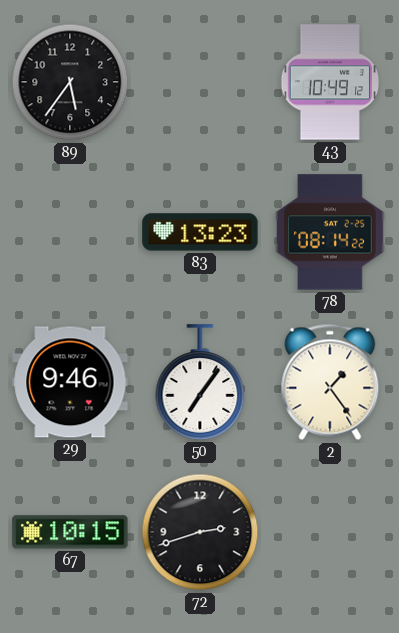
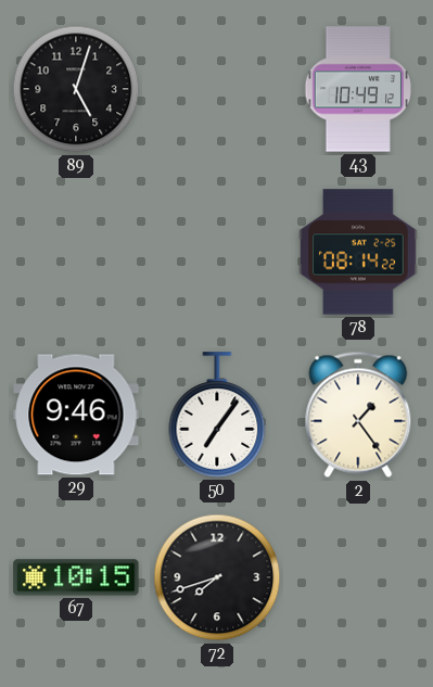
89: 5:36 -> 5:03
83: 13:23 -> none
72: 2:42 -> 7:42
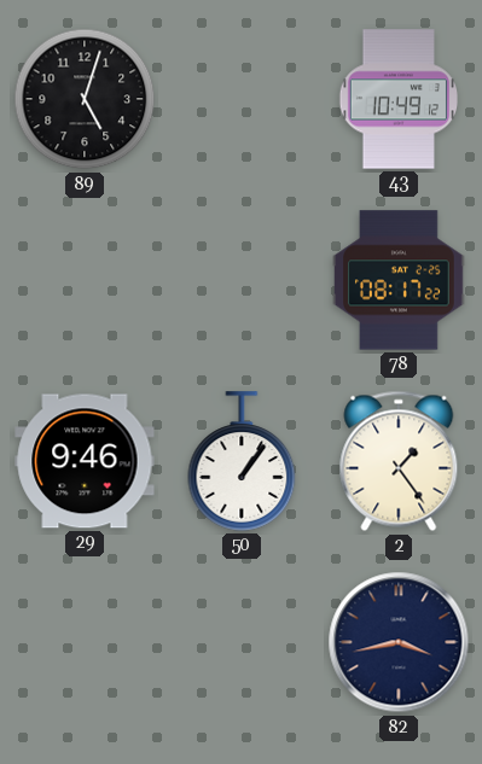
78: 08:14 -> 08:17
50: 7:06 -> 1:06
67: 10:15 -> none
72: 7:42 -> none
82: none -> 3:43
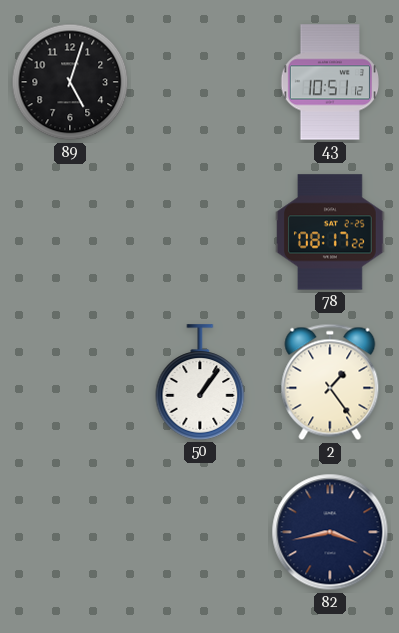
43: 10:49 -> 10:51
29: 9:46 -> none
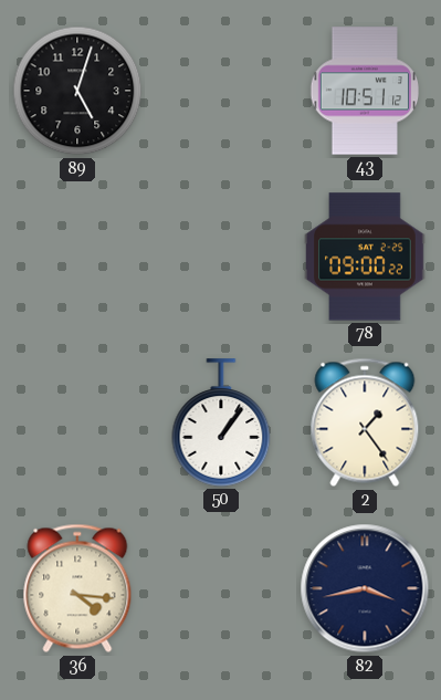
78: 08:17 -> 09:00
36: none -> 4:16
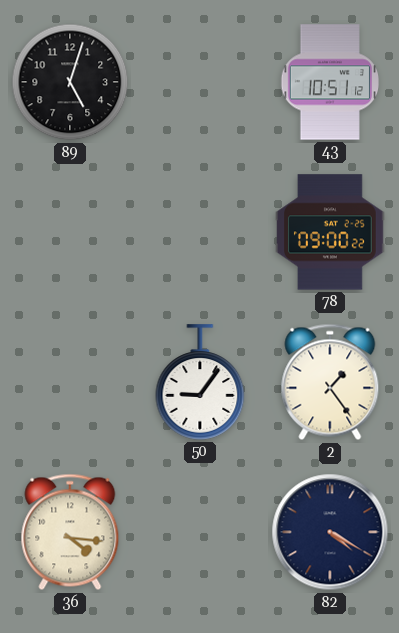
50: 1:06 -> 9:06
82: 3:43 -> 4:20
